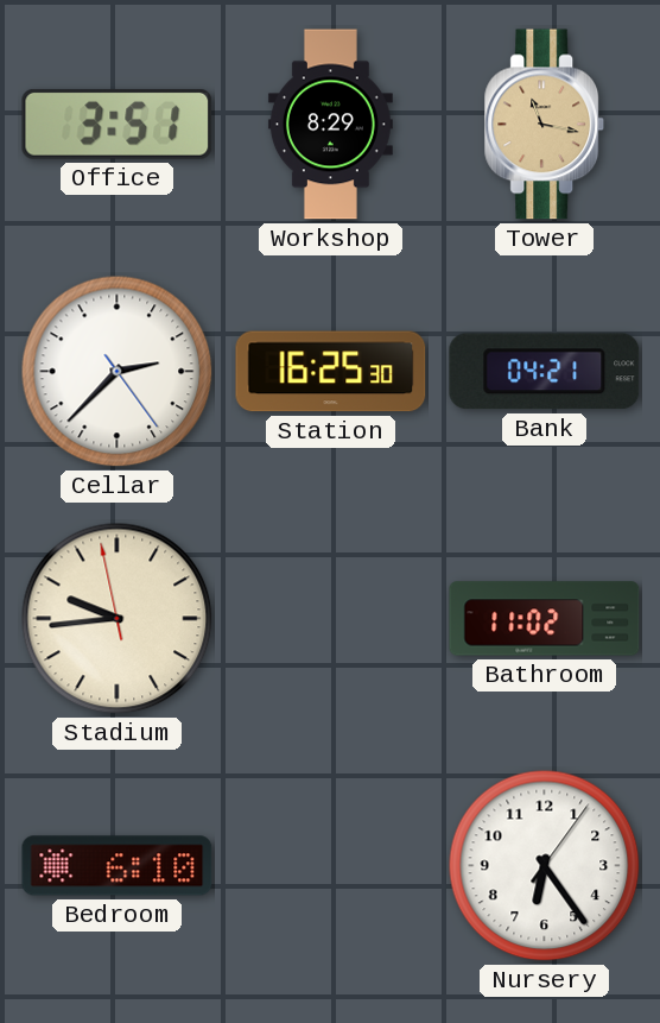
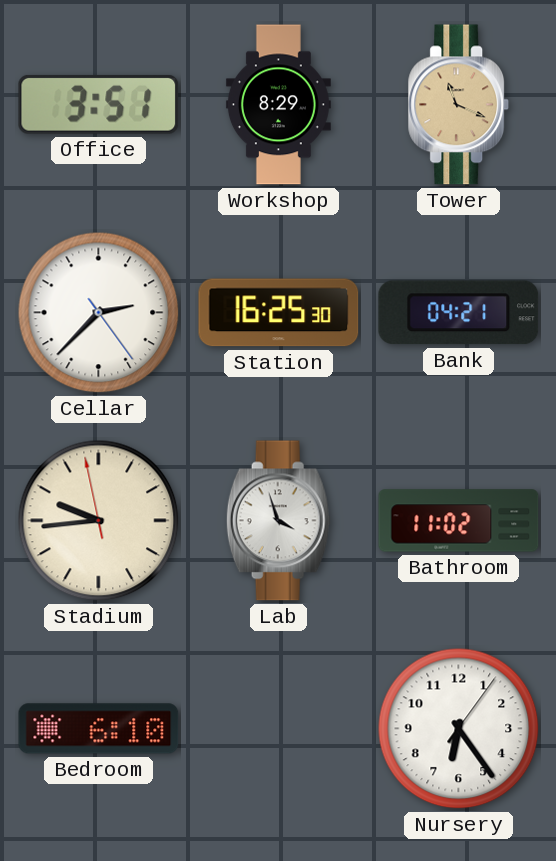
Tower: 11:17 -> 11:19
Lab: none -> 3:57
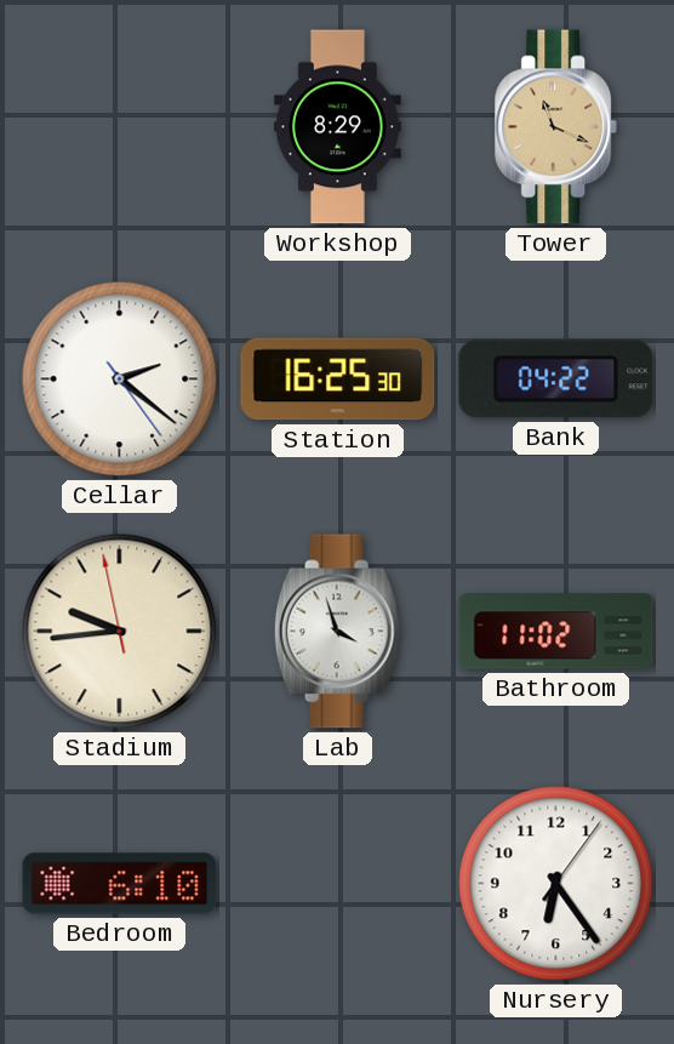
Office: 3:51 -> none
Cellar: 2:37 -> 2:21
Bank: 04:21 -> 04:22
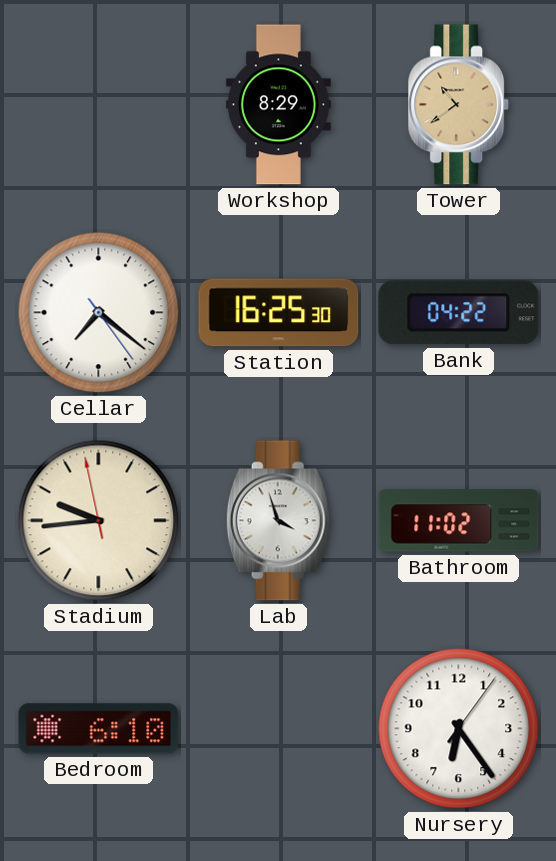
Tower: 11:19 -> 10:39
Cellar: 2:21 -> 7:21
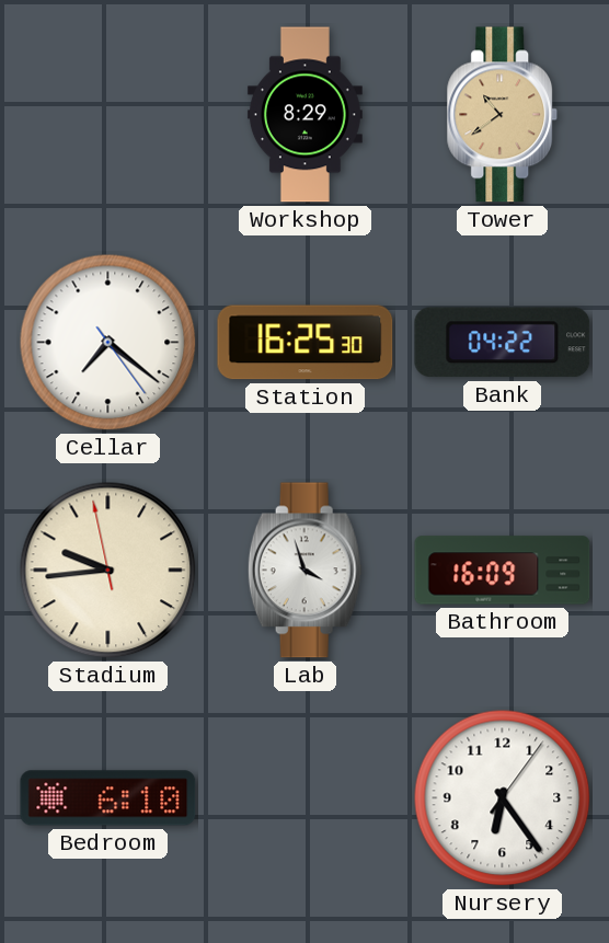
Bathroom: 11:02 -> 16:09
